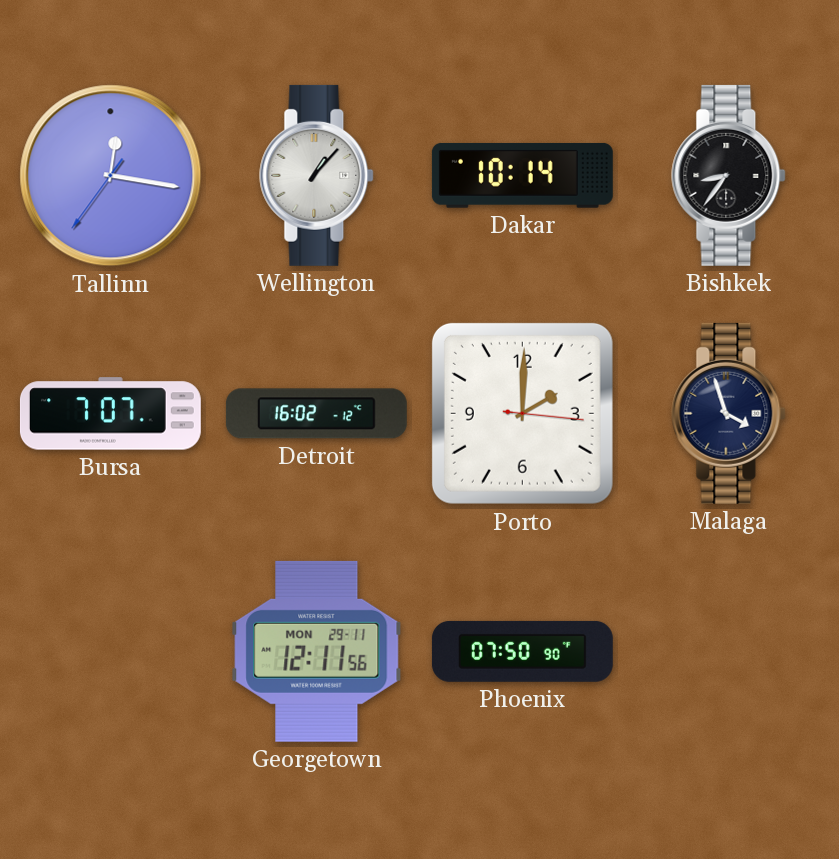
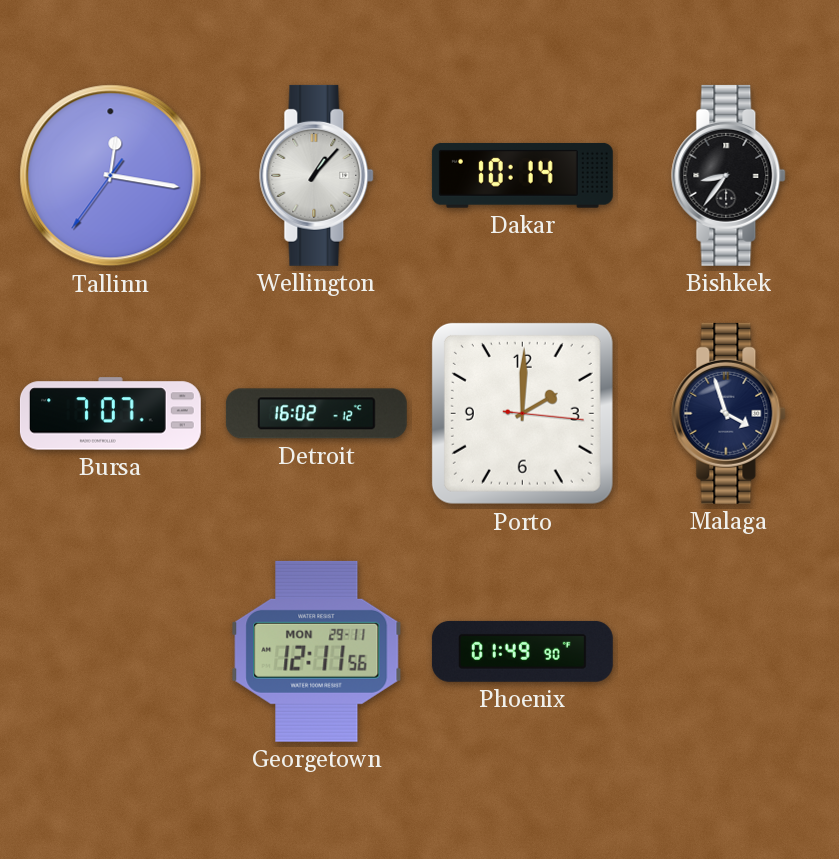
Phoenix: 07:50 -> 01:49
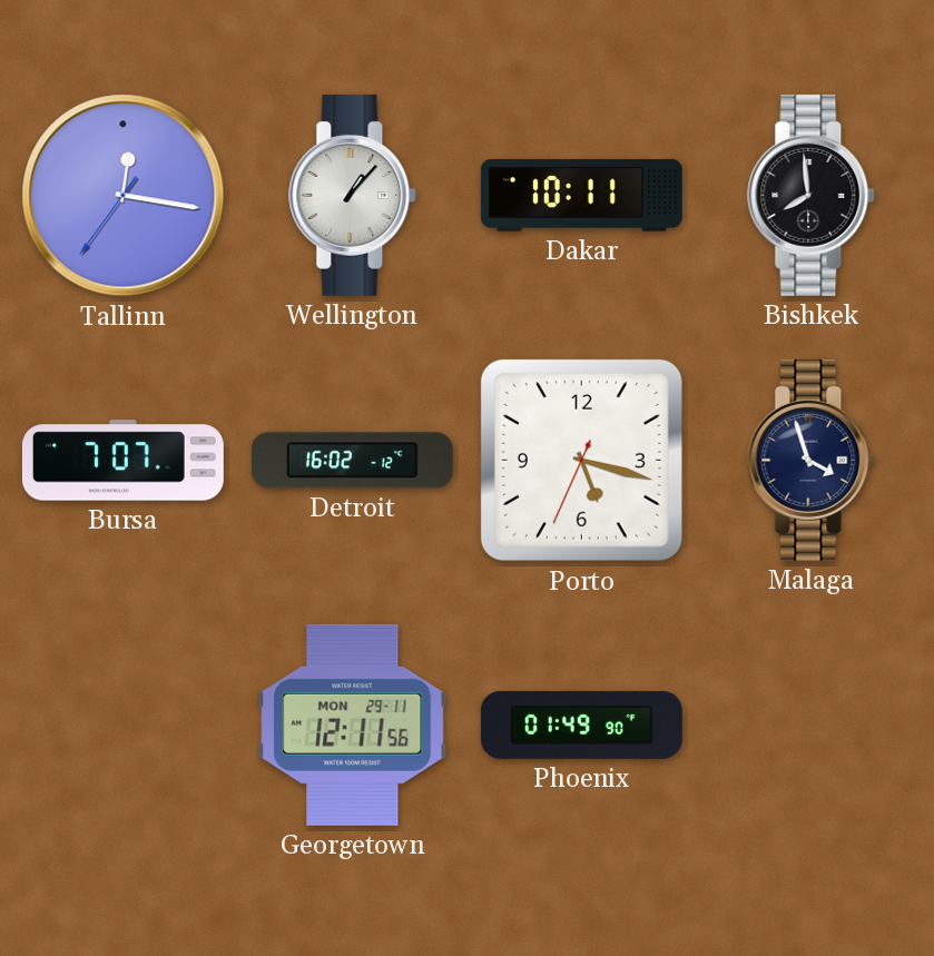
Dakar: 10:14 -> 10:11
Bishkek: 8:36 -> 7:59
Porto: 2:00 -> 5:17
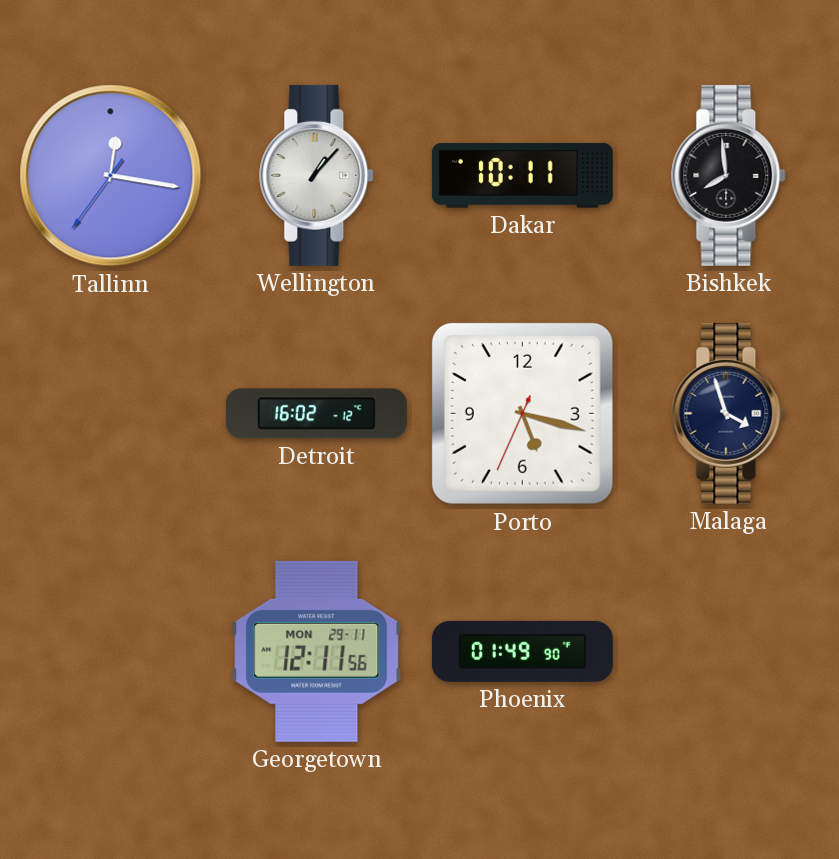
Bursa: 7:07 -> none
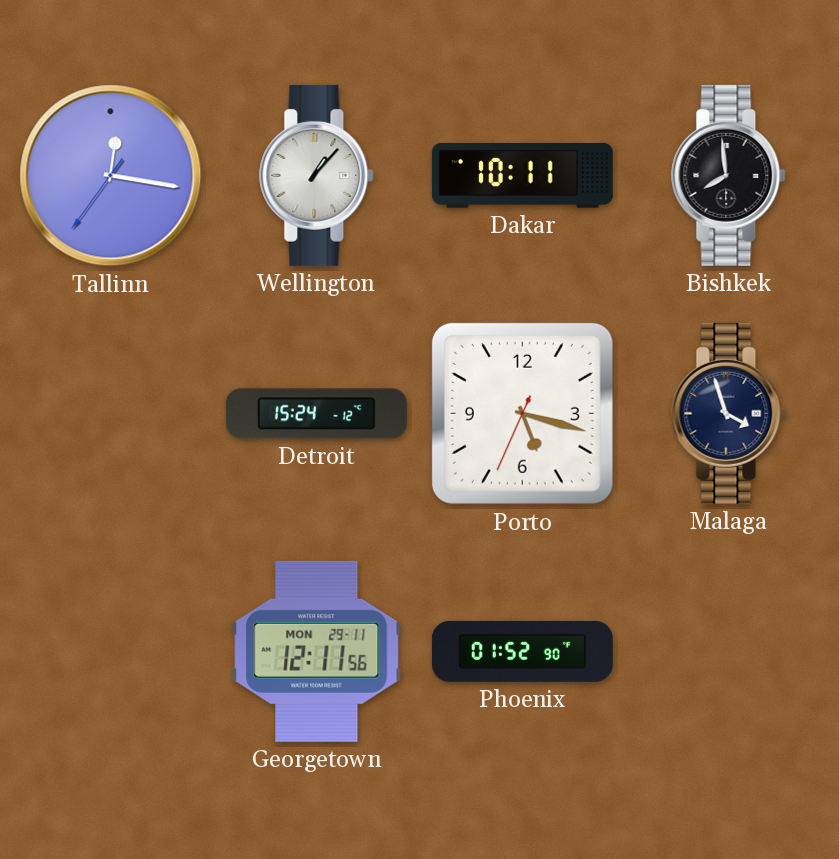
Detroit: 16:02 -> 15:24
Phoenix: 01:49 -> 01:52
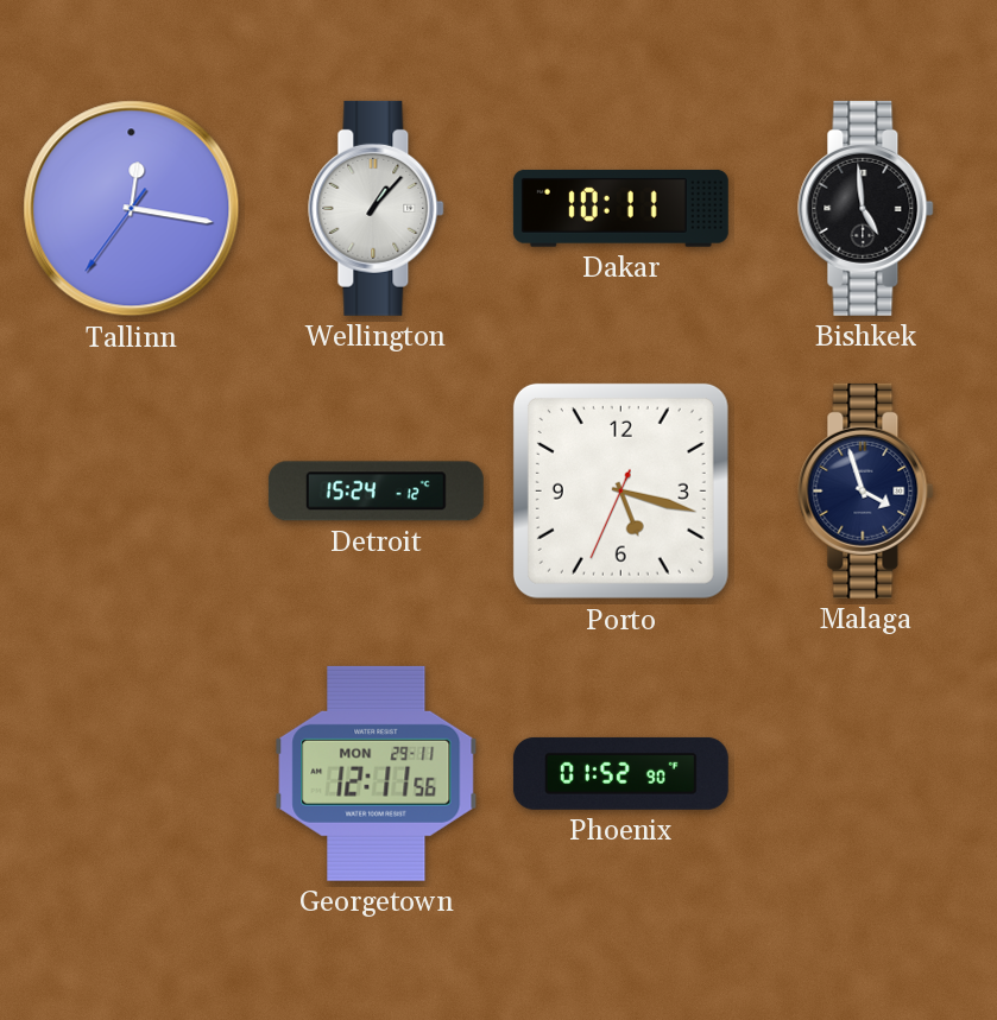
Bishkek: 7:59 -> 4:59
